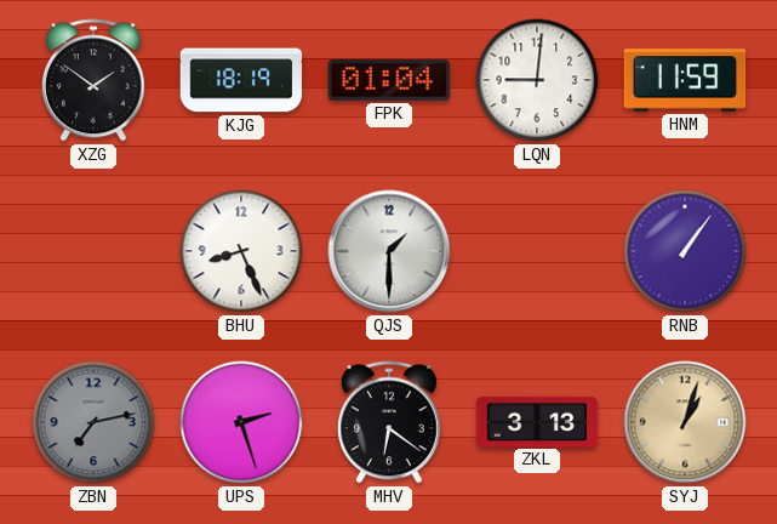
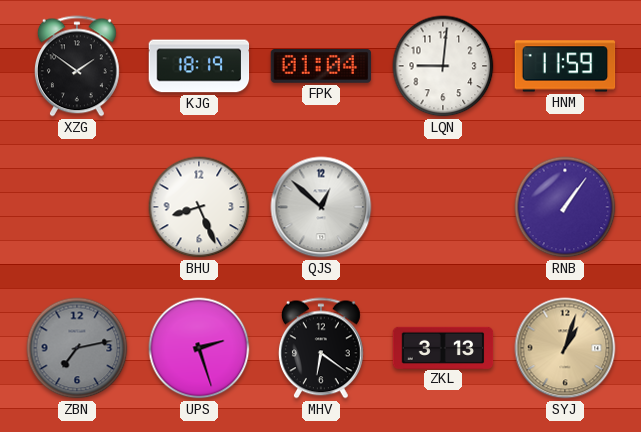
QJS: 1:30 -> 12:52
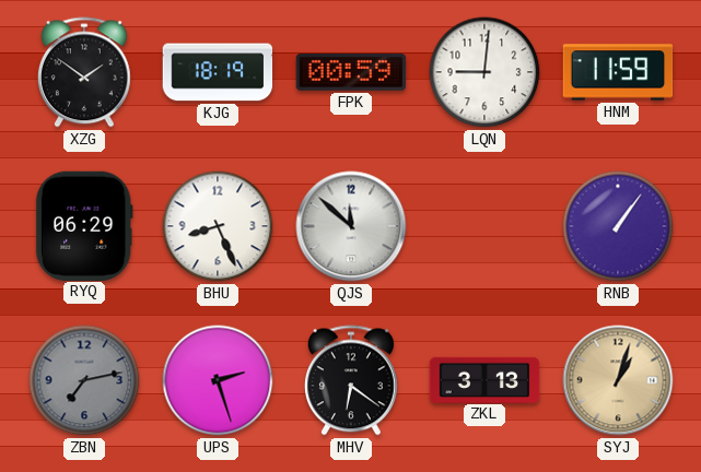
FPK: 01:04 -> 00:59
RYQ: none -> 06:29
QJS: 12:52 -> 11:52
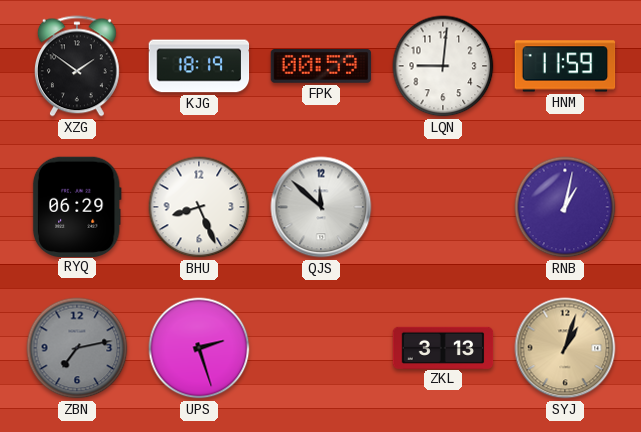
RNB: 1:06 -> 1:02
MHV: 6:21 -> none
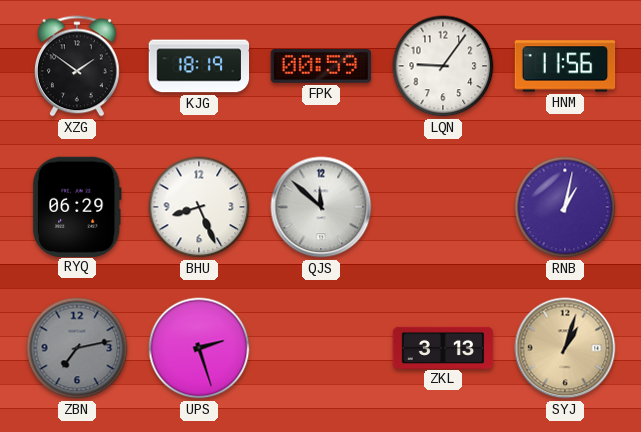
LQN: 9:01 -> 9:06
HNM: 11:59 -> 11:56
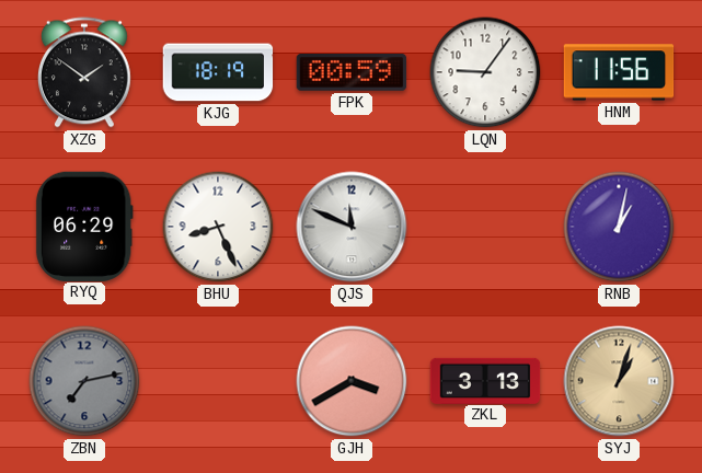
QJS: 11:52 -> 11:49
UPS: 2:27 -> none
GJH: none -> 3:40
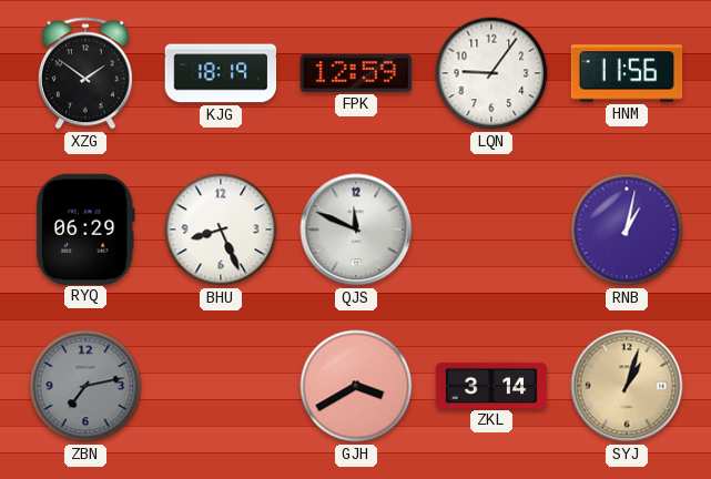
FPK: 00:59 -> 12:59
ZKL: 3:13 -> 3:14
